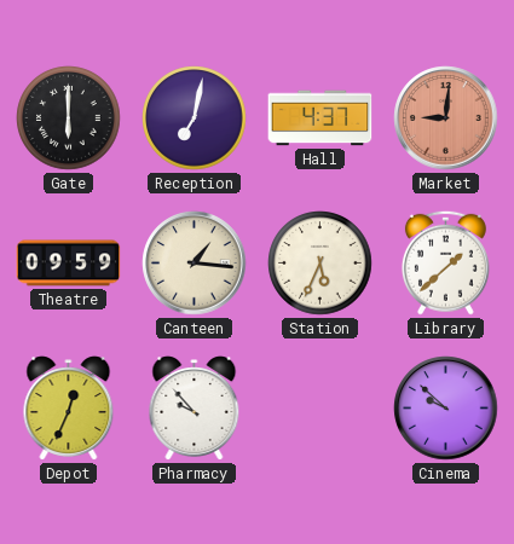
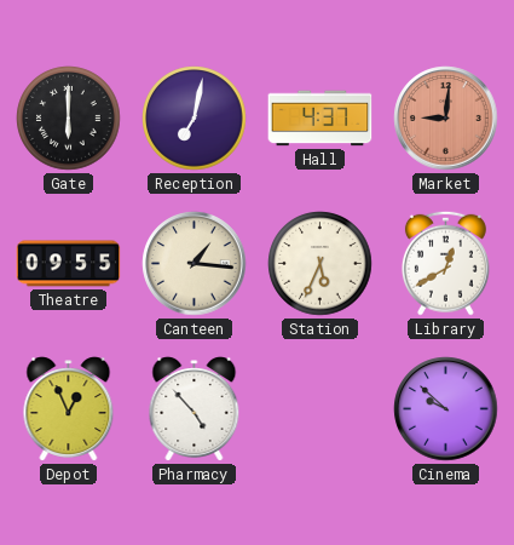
Theatre: 09:59 -> 09:55
Library: 1:38 -> 12:40
Depot: 12:34 -> 12:56
Pharmacy: 9:53 -> 4:53
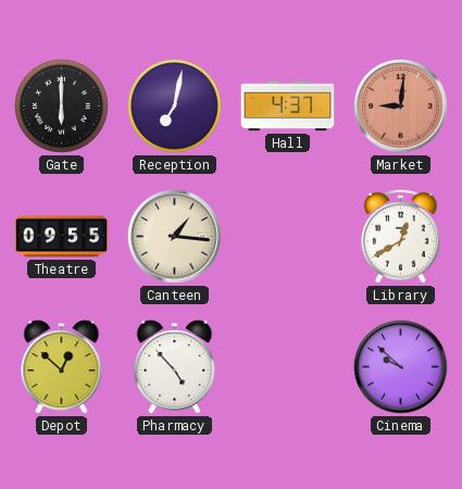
Station: 5:34 -> none
Depot: 12:56 -> 12:52
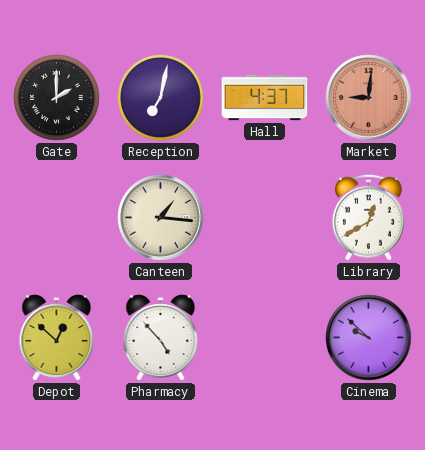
Gate: 6:00 -> 2:00
Theatre: 09:55 -> none
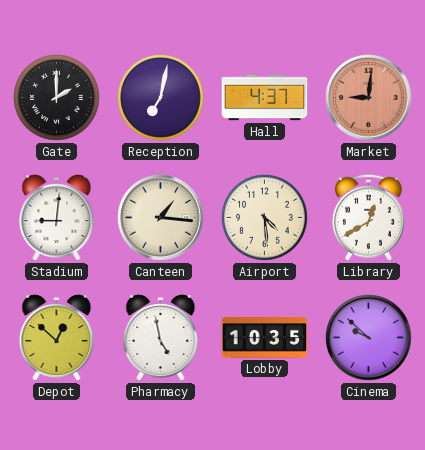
Stadium: none -> 9:01
Airport: none -> 4:29
Pharmacy: 4:53 -> 4:58
Lobby: none -> 10:35
